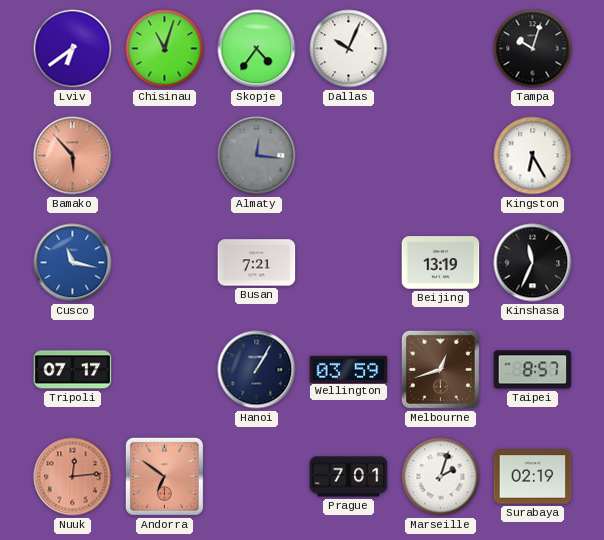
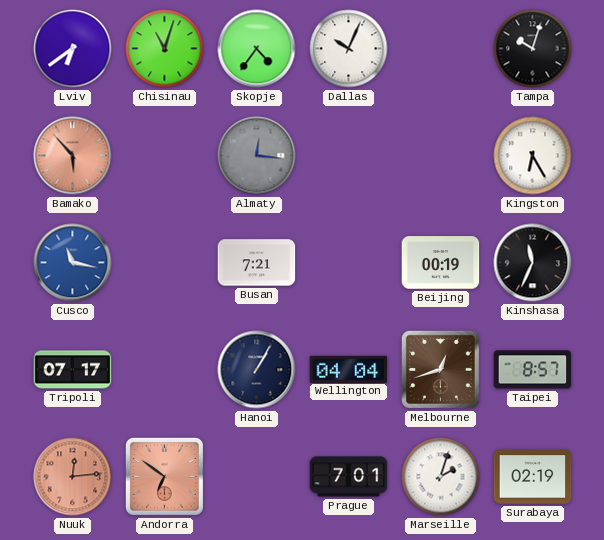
Beijing: 13:19 -> 00:19
Wellington: 03:59 -> 04:04
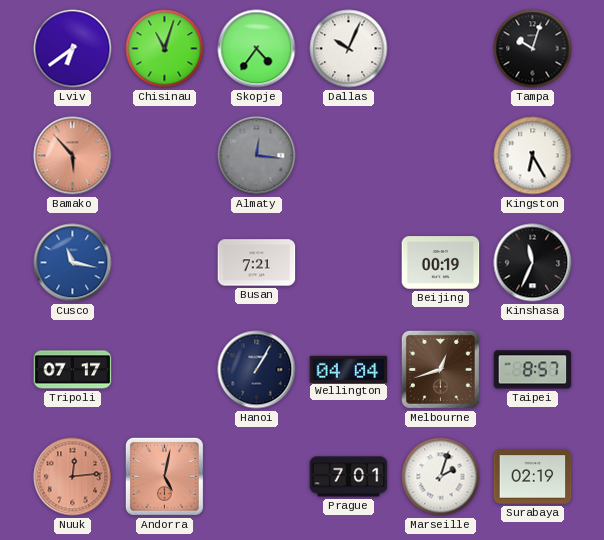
Andorra: 6:51 -> 5:02
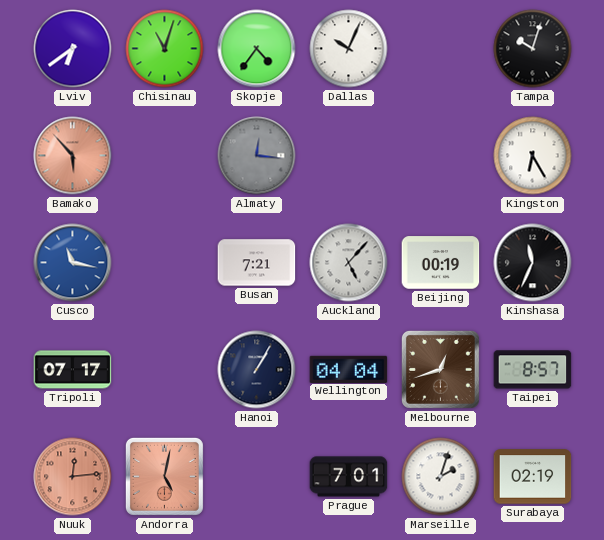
Auckland: none -> 5:07
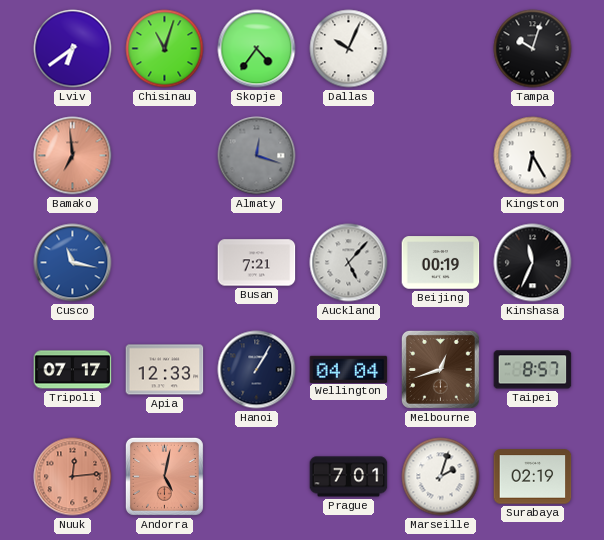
Bamako: 5:53 -> 6:59
Almaty: 12:16 -> 12:18
Apia: none -> 12:33
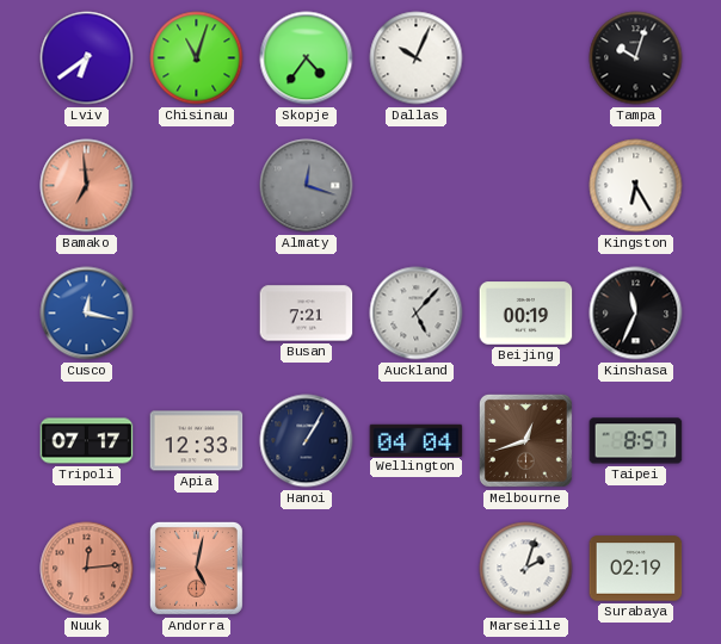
Cusco: 11:17 -> 12:17
Prague: 7:01 -> none
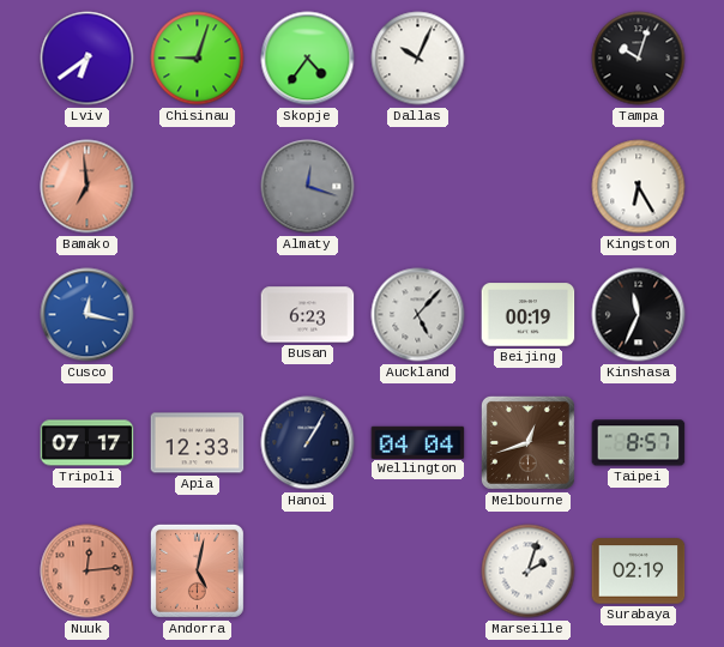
Chisinau: 11:03 -> 9:03
Busan: 7:21 -> 6:23
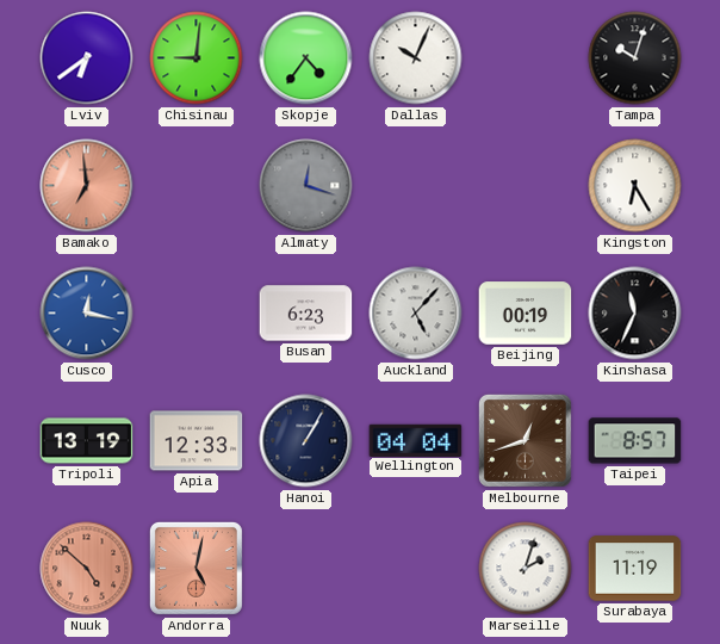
Chisinau: 9:03 -> 9:01
Tripoli: 07:17 -> 13:19
Nuuk: 12:14 -> 4:52
Surabaya: 02:19 -> 11:19
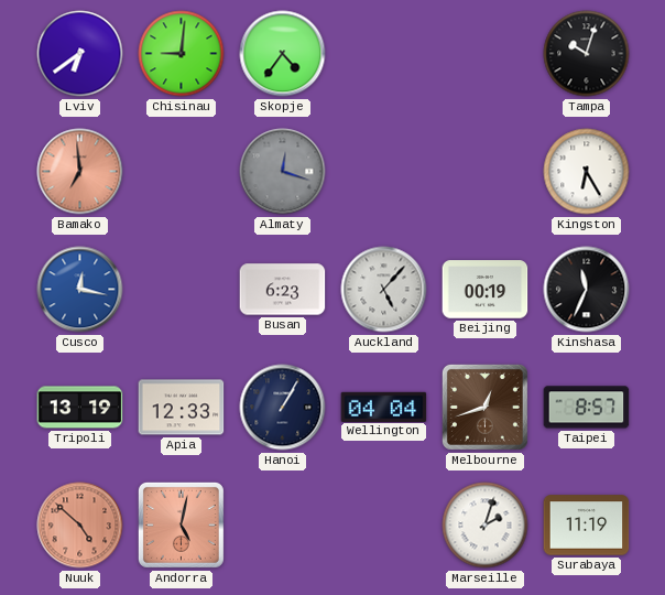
Dallas: 10:04 -> none
